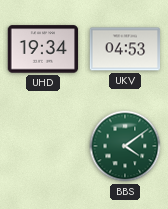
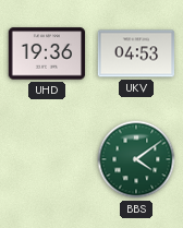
UHD: 19:34 -> 19:36
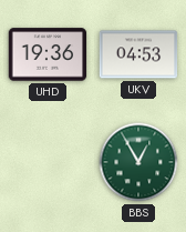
BBS: 4:09 -> 12:55
